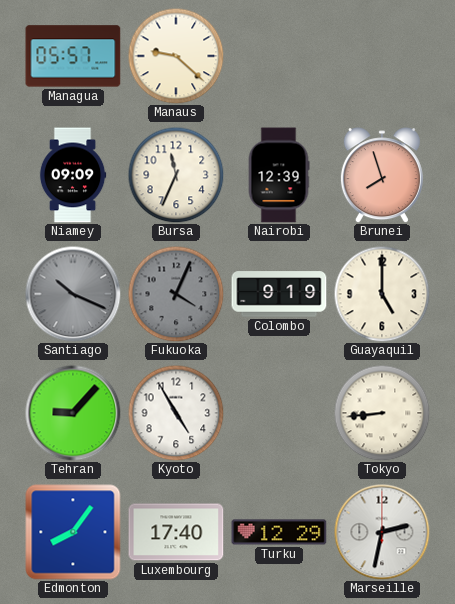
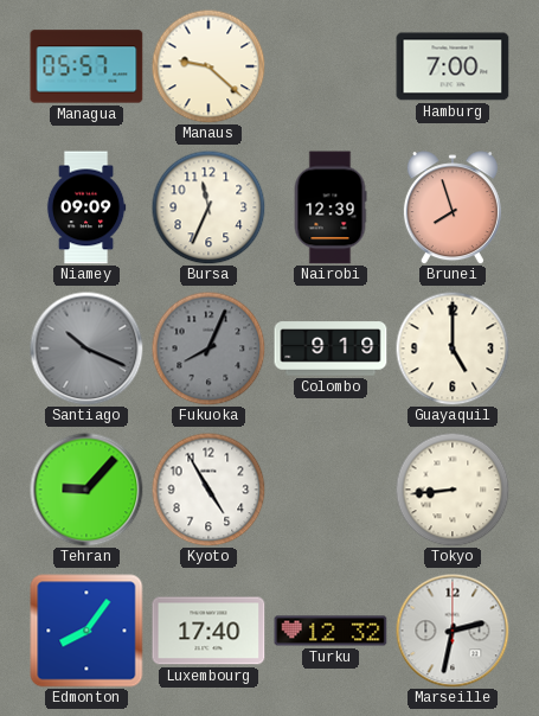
Hamburg: none -> 7:00
Fukuoka: 4:04 -> 8:04
Turku: 12:29 -> 12:32
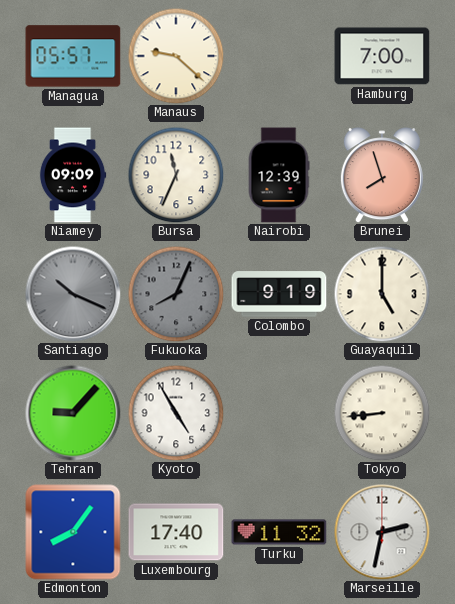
Turku: 12:32 -> 11:32
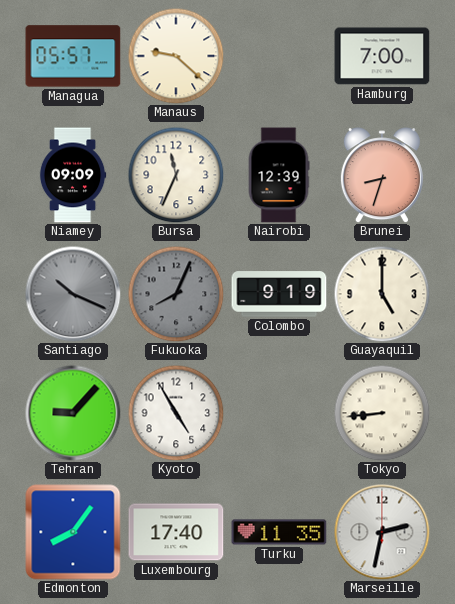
Brunei: 7:57 -> 8:33
Turku: 11:32 -> 11:35
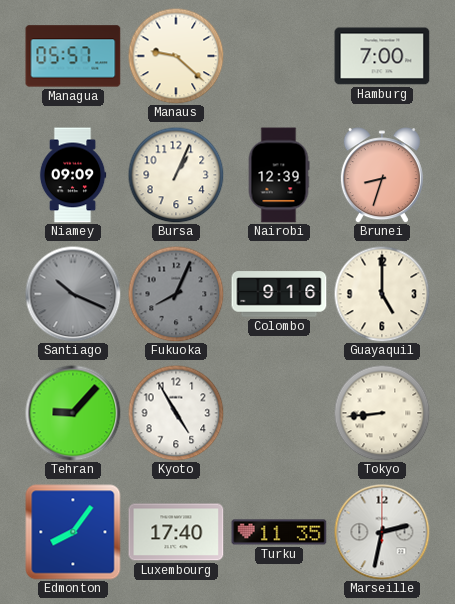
Bursa: 11:34 -> 1:04
Colombo: 9:19 -> 9:16
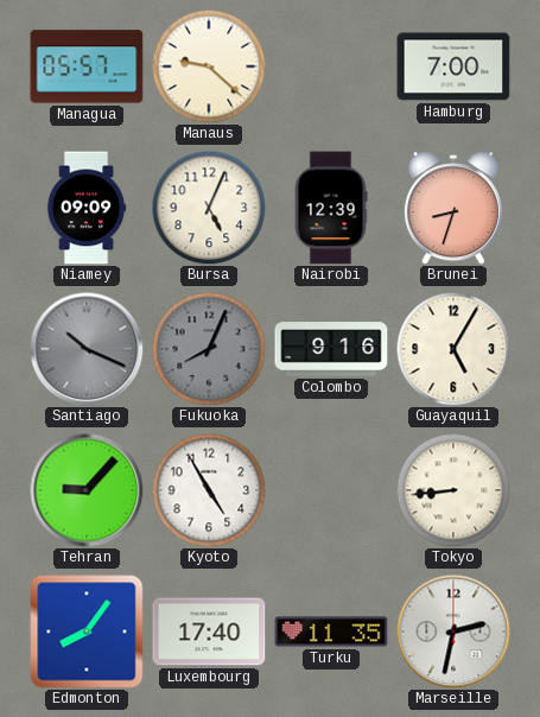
Bursa: 1:04 -> 5:04
Guayaquil: 5:00 -> 5:05
